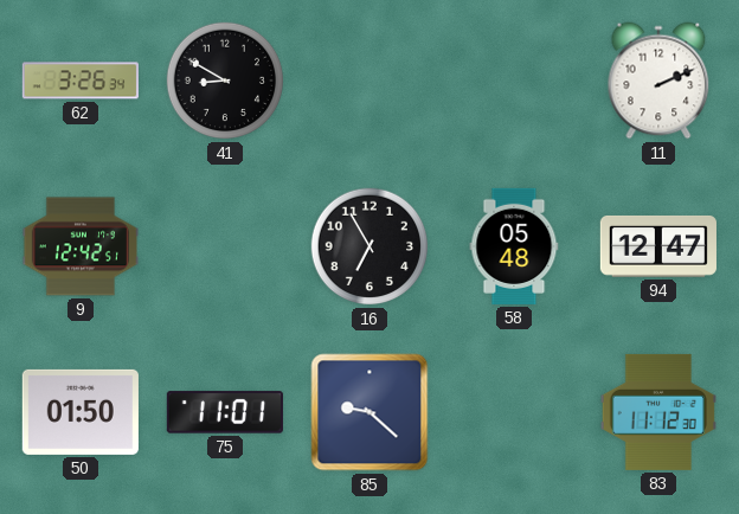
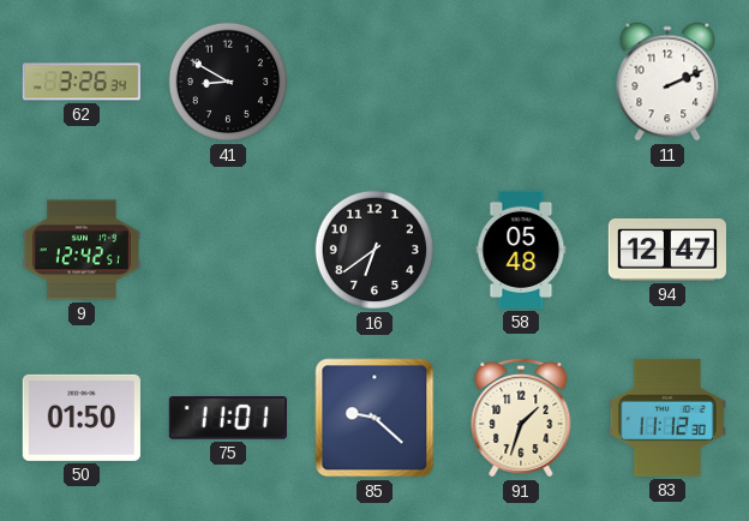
16: 6:55 -> 6:39
91: none -> 1:33
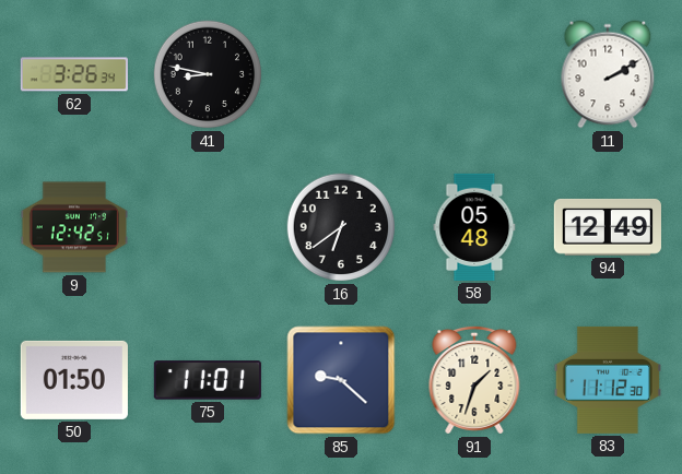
41: 8:50 -> 8:47
11: 2:11 -> 2:10
94: 12:47 -> 12:49
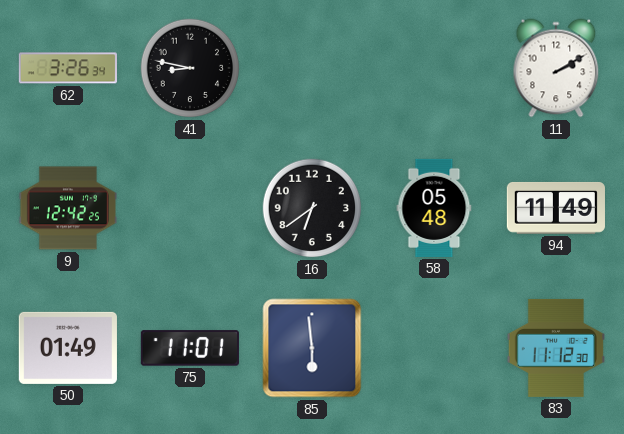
9: 12:42:51 -> 12:42:25
94: 12:49 -> 11:49
50: 01:50 -> 01:49
85: 9:22 -> 5:59
91: 1:33 -> none
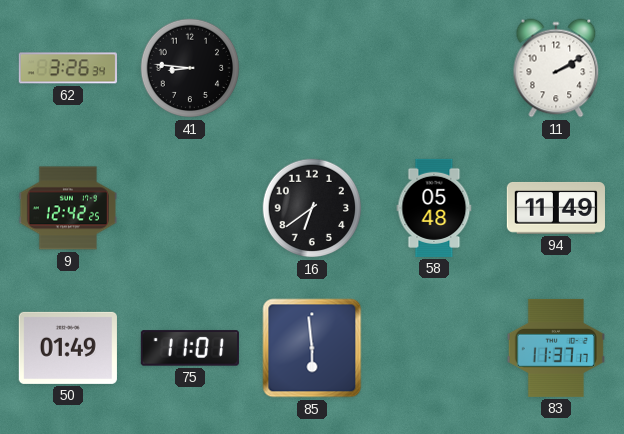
41: 8:47 -> 8:46
83: 11:12 -> 11:37
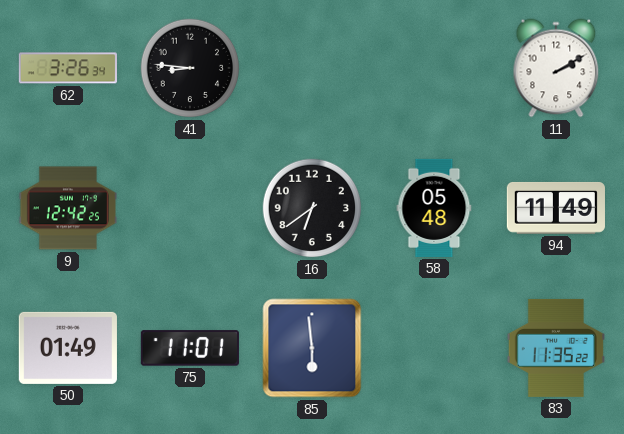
83: 11:37 -> 11:35
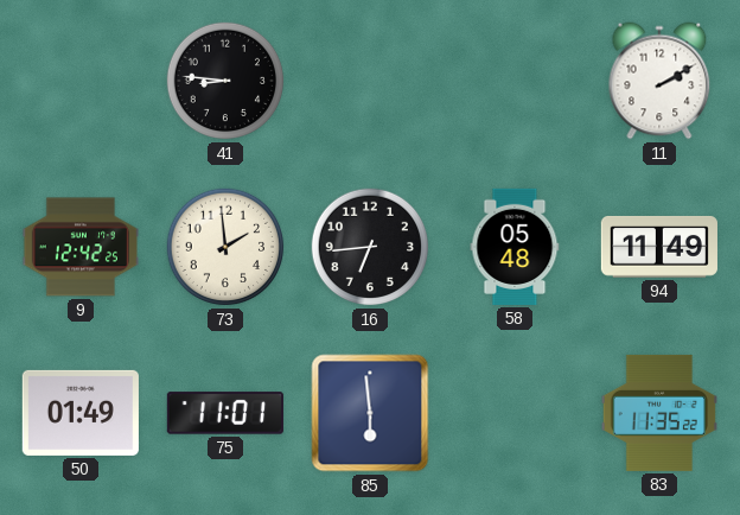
62: 3:26 -> none
73: none -> 1:59
16: 6:39 -> 6:44
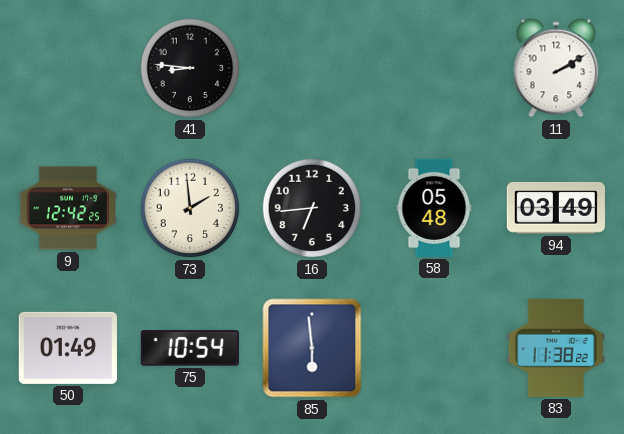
94: 11:49 -> 03:49
75: 11:01 -> 10:54
83: 11:35 -> 11:38
